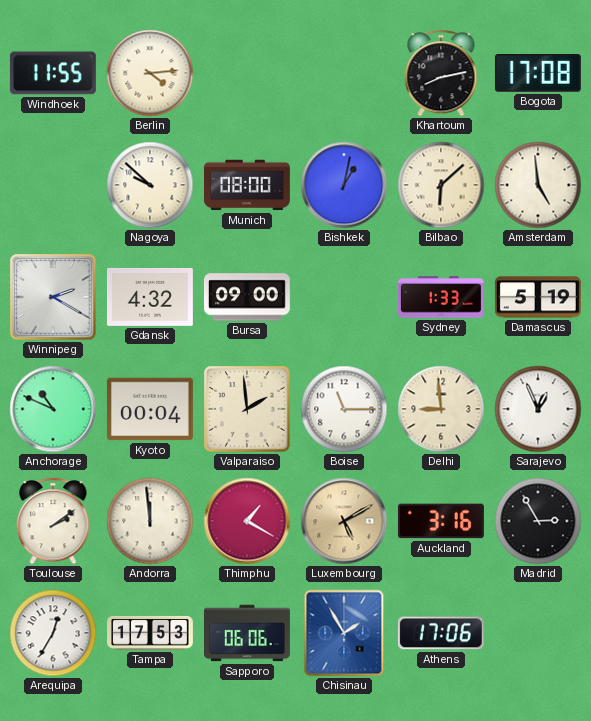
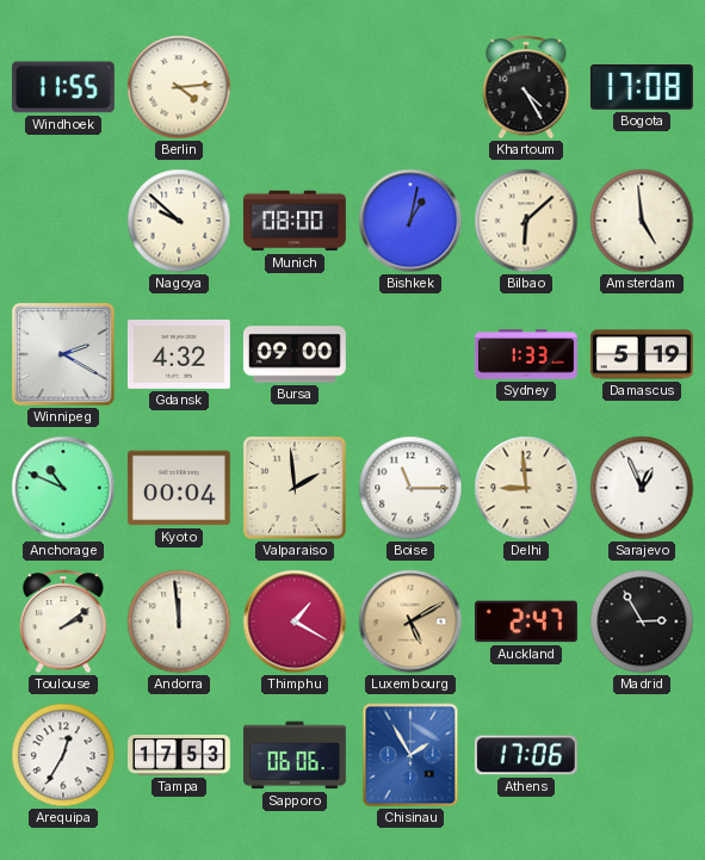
Khartoum: 8:13 -> 4:25
Auckland: 3:16 -> 2:47
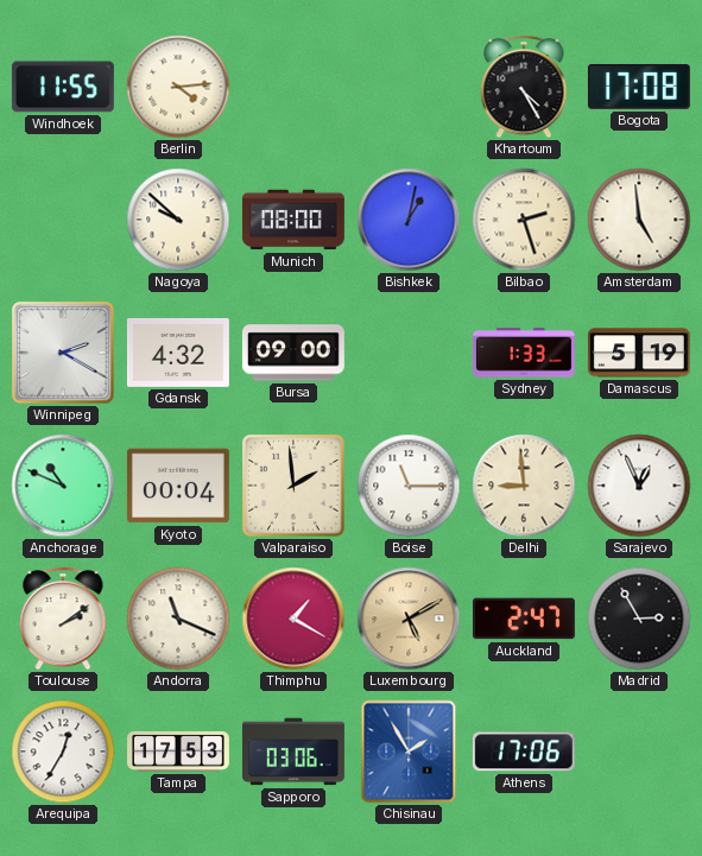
Bilbao: 6:08 -> 2:27
Andorra: 11:59 -> 11:19
Sapporo: 06:06 -> 03:06
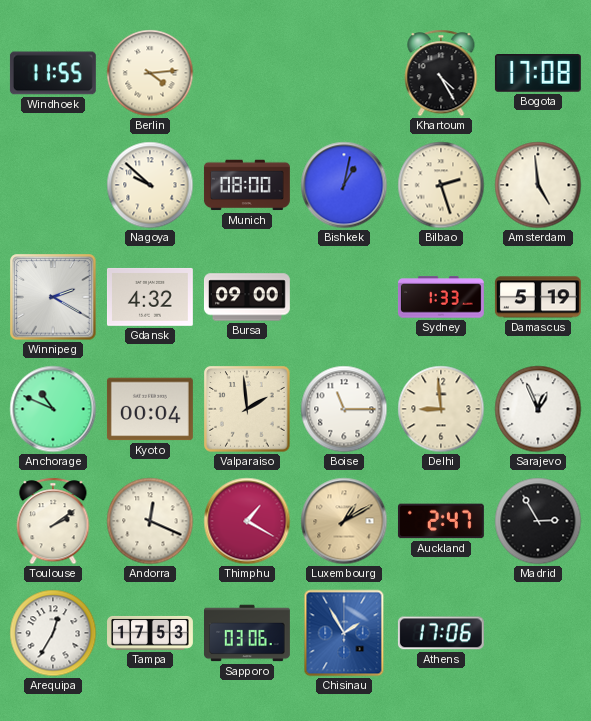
Andorra: 11:19 -> 12:19
Luxembourg: 5:10 -> 1:10
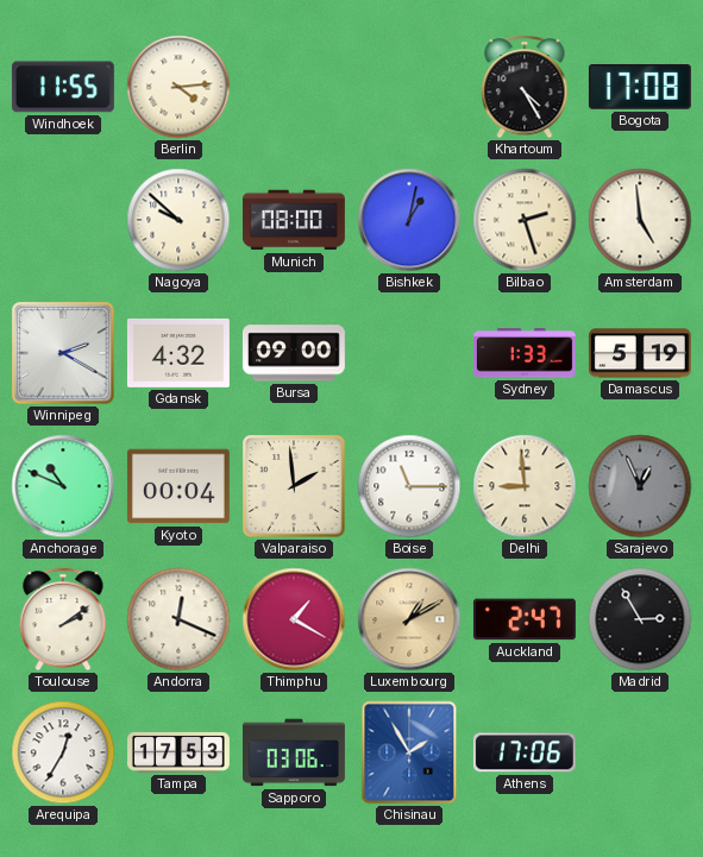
Sarajevo dial: white -> grey
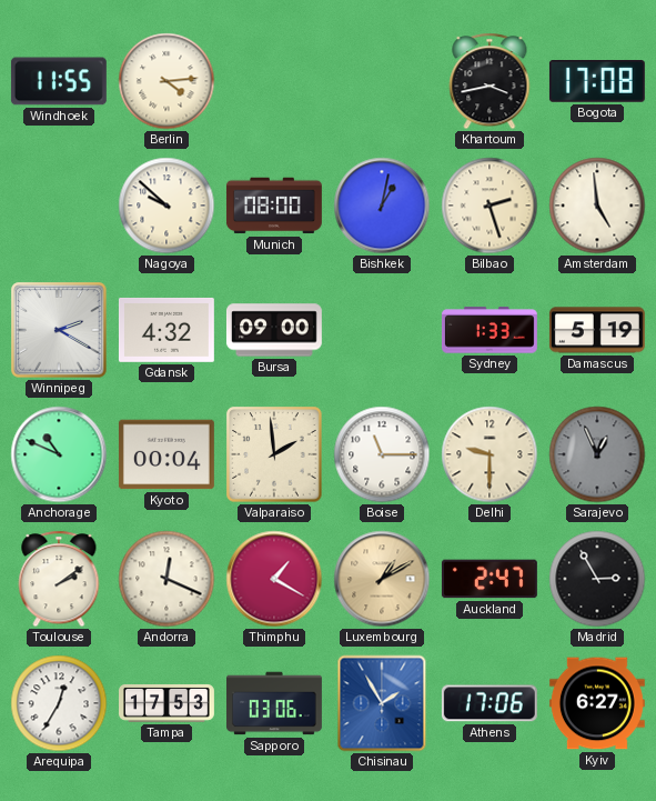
Khartoum: 4:25 -> 3:43
Delhi: 8:59 -> 9:30
Kyiv: none -> 6:27
